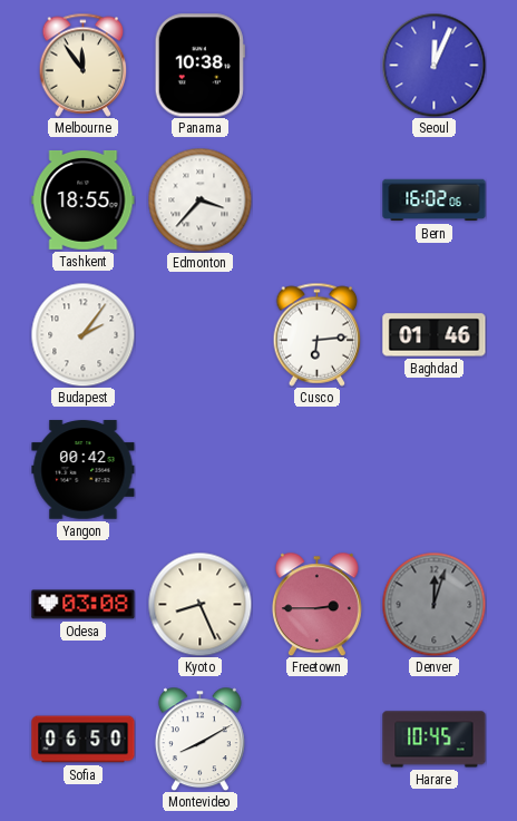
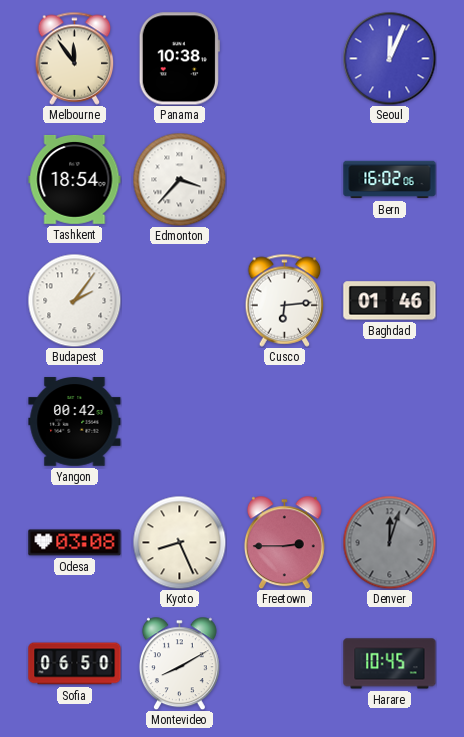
Tashkent: 18:55 -> 18:54
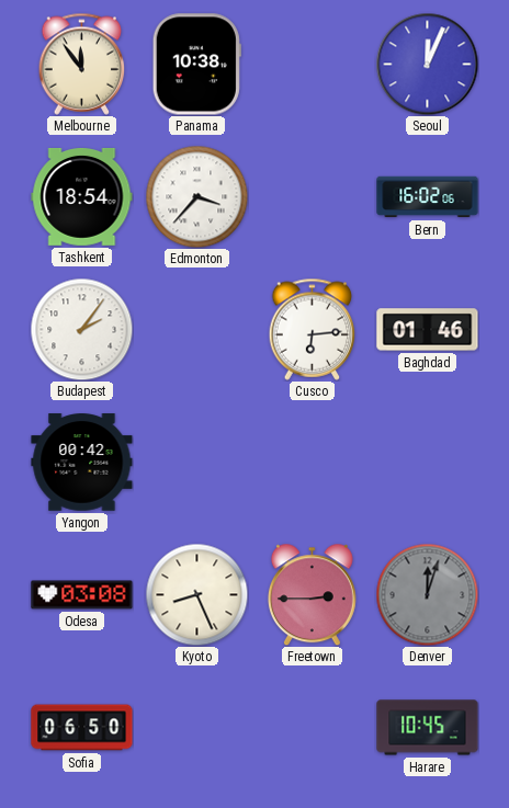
Montevideo: 8:10 -> none
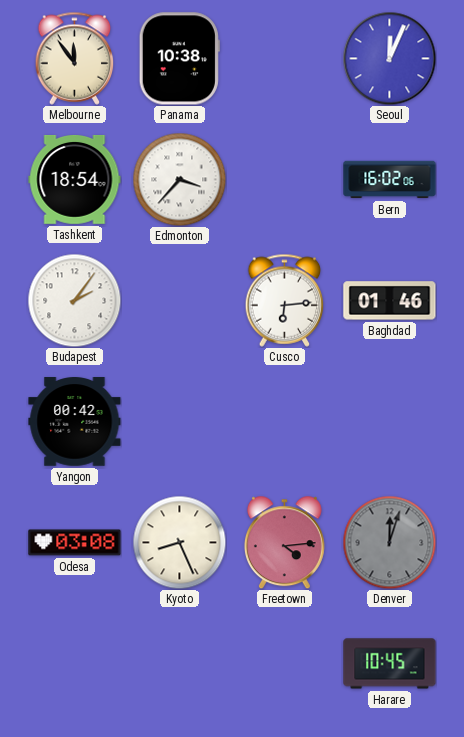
Freetown: 2:45 -> 4:14
Sofia: 06:50 -> none
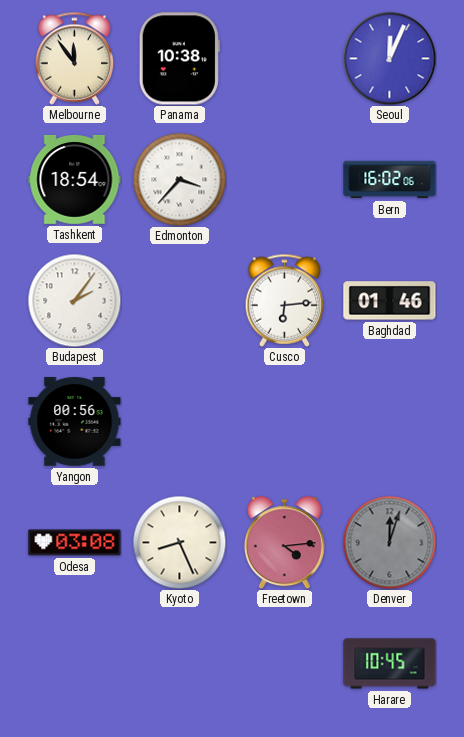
Yangon: 00:42 -> 00:56
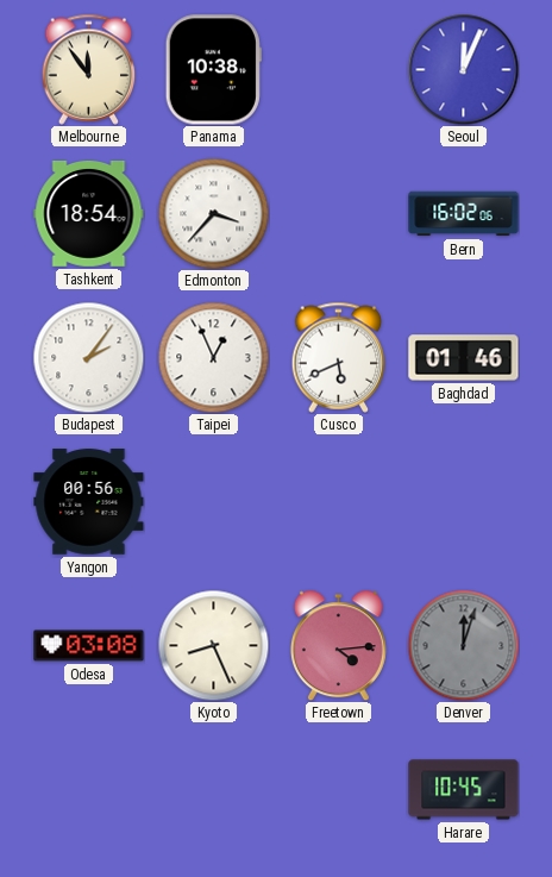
Taipei: none -> 12:56
Cusco: 6:14 -> 5:41
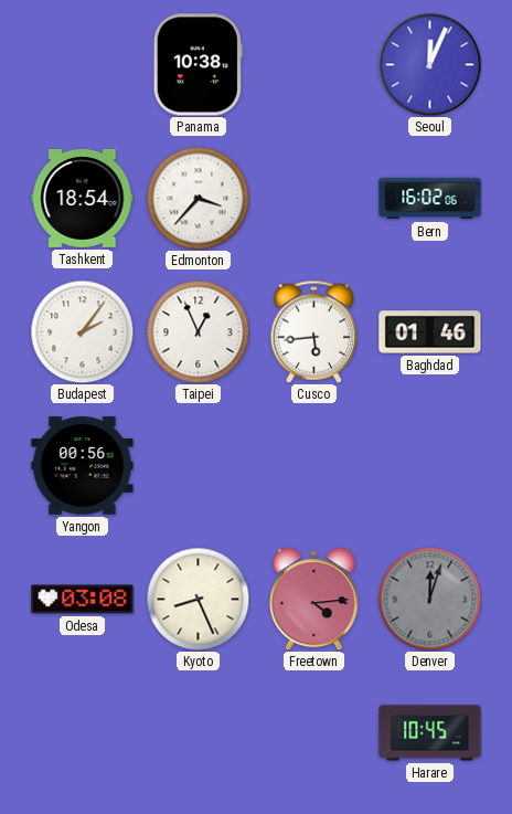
Melbourne: 11:54 -> none
Cusco: 5:41 -> 5:44
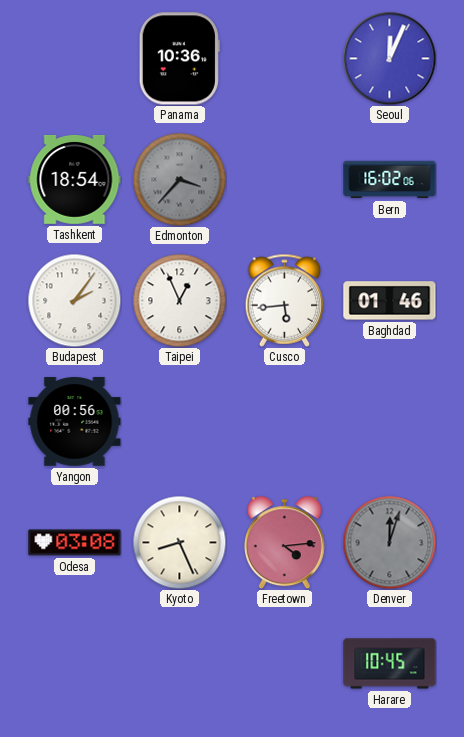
Panama: 10:38 -> 10:36
Edmonton dial: white -> grey
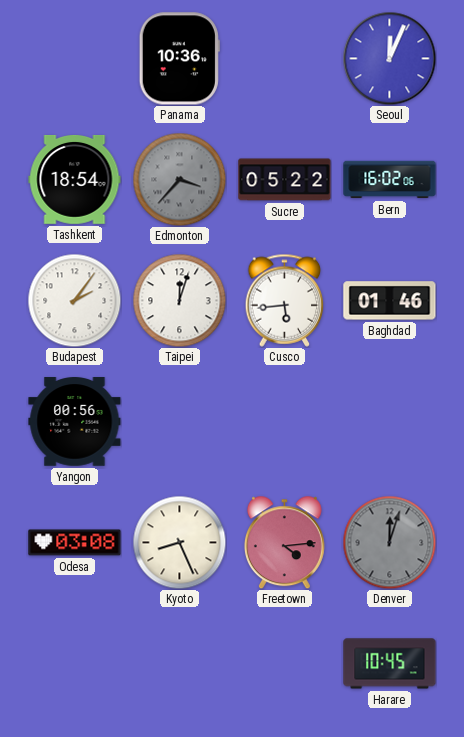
Sucre: none -> 05:22
Taipei: 12:56 -> 12:03
